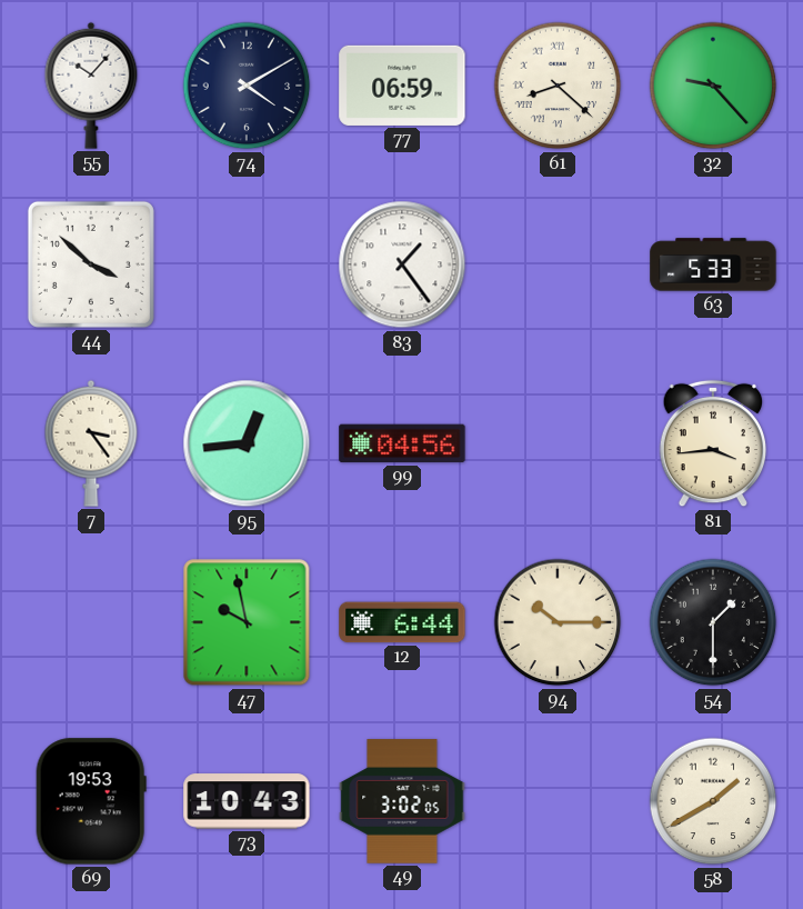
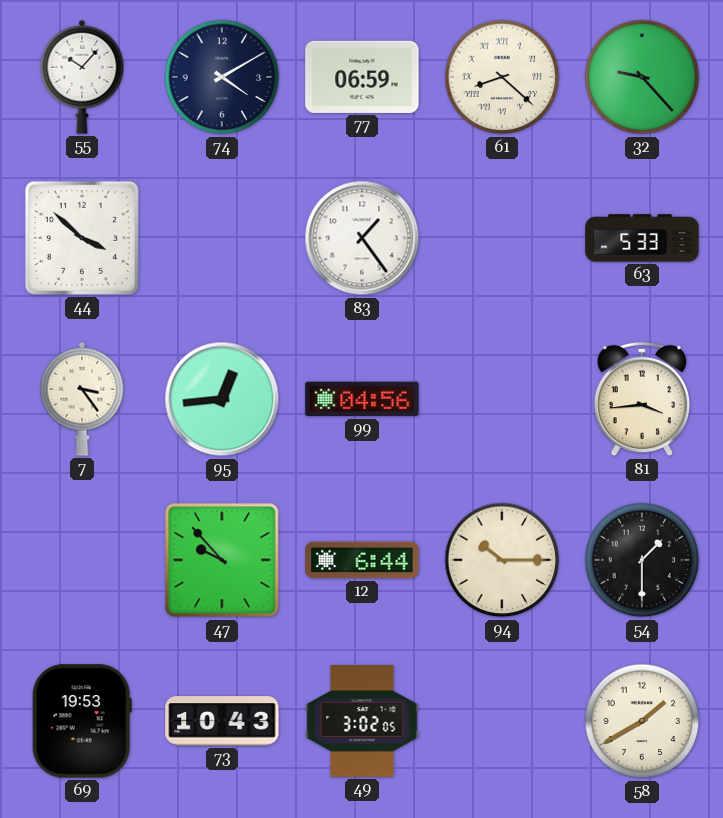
47: 9:58 -> 9:53
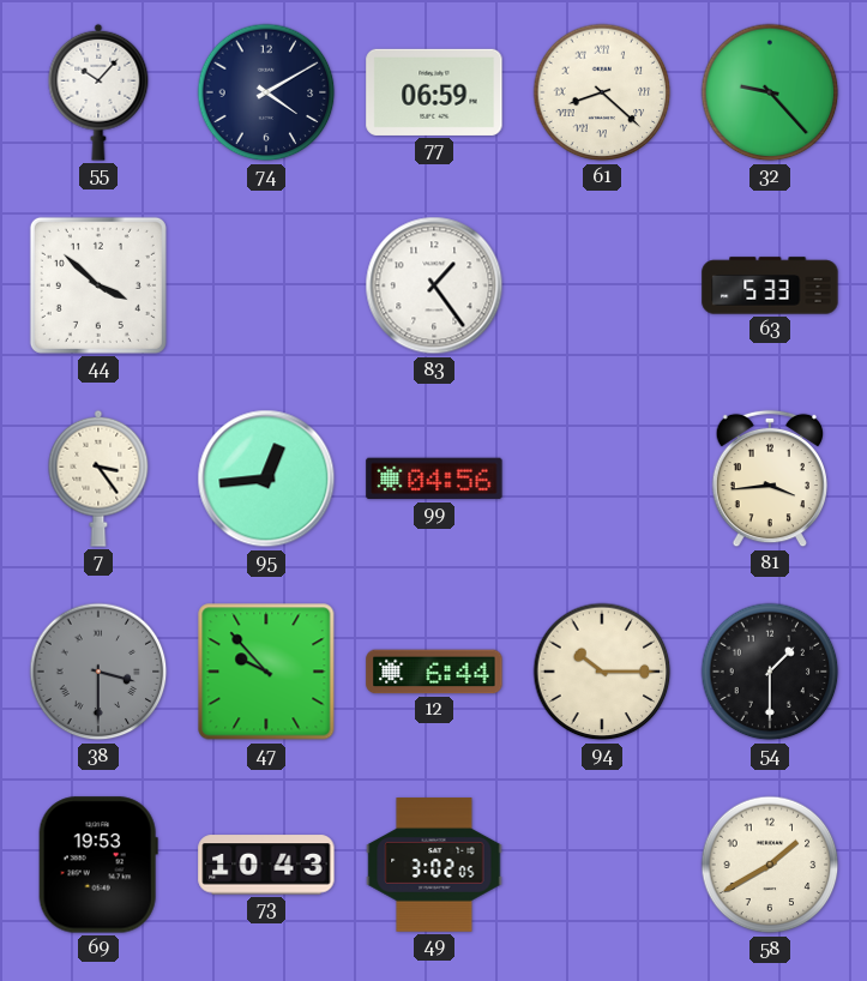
38: none -> 3:30
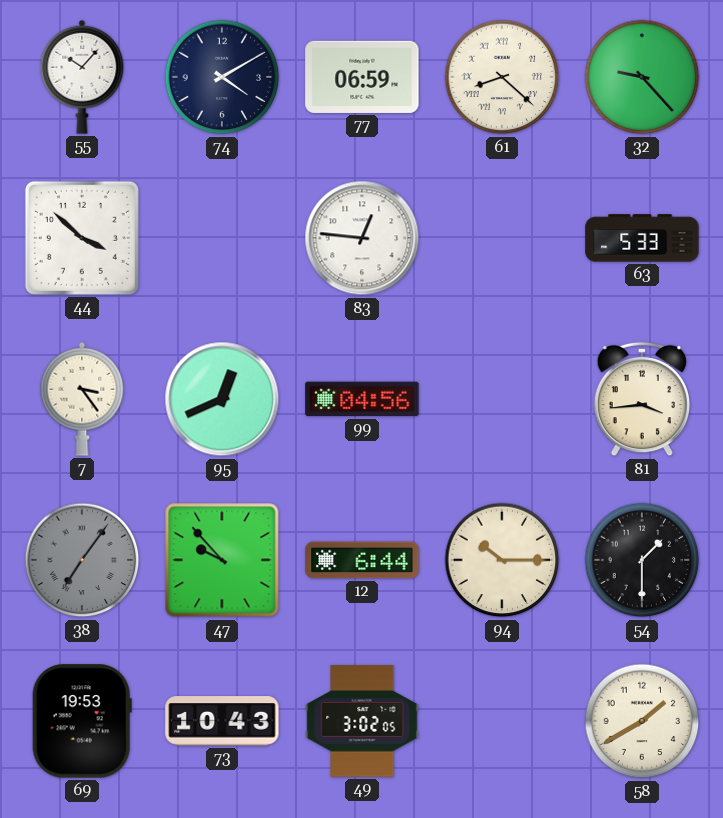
83: 1:24 -> 12:46
95: 12:44 -> 12:41
38: 3:30 -> 7:06
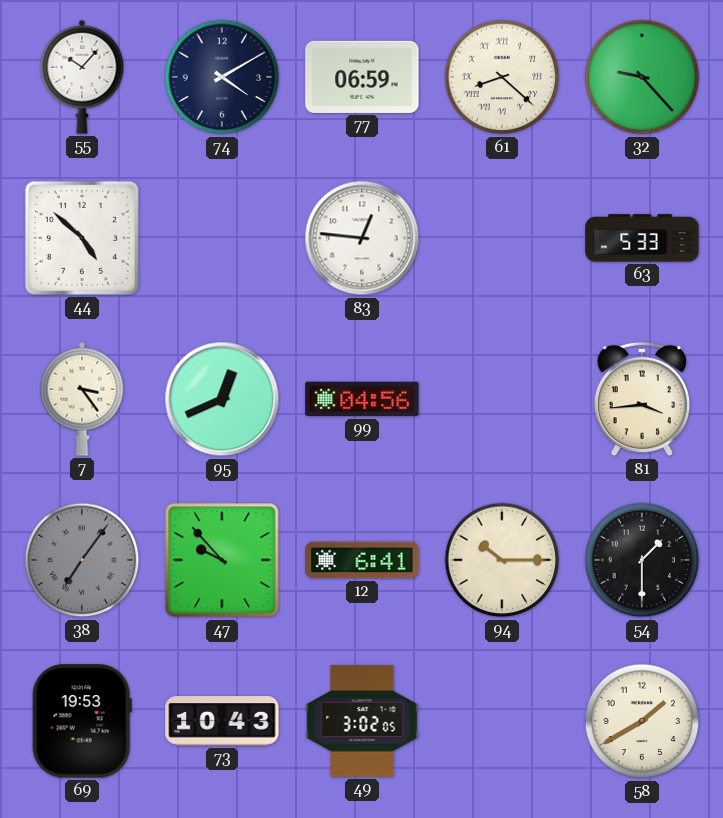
44: 3:52 -> 4:52
12: 6:44 -> 6:41
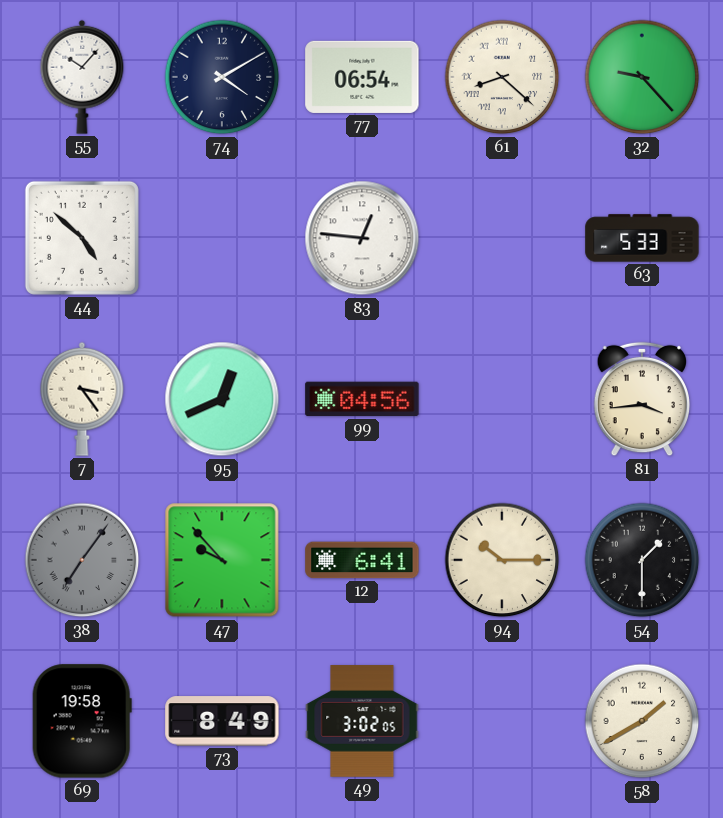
77: 06:59 -> 06:54
69: 19:53 -> 19:58
73: 10:43 -> 8:49
